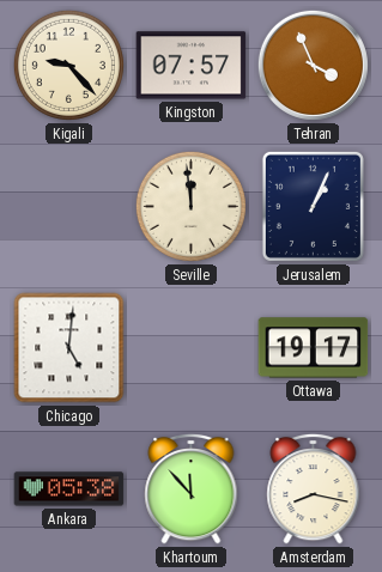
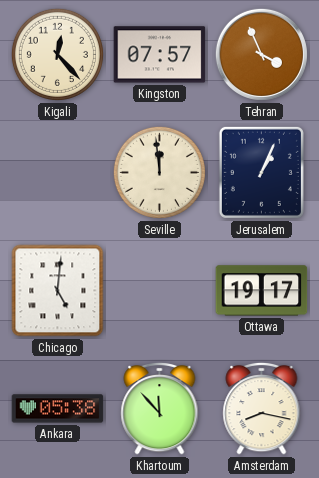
Kigali: 9:23 -> 12:23
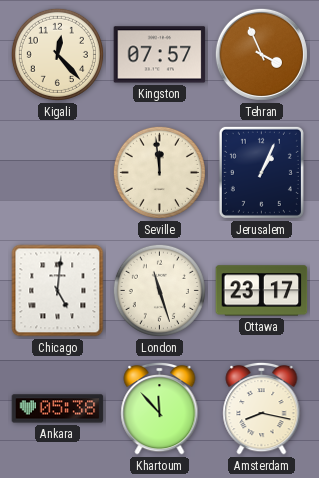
London: none -> 11:27
Ottawa: 19:17 -> 23:17
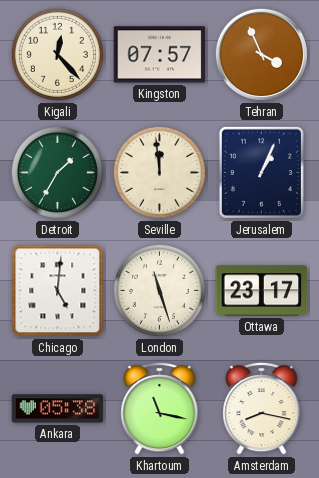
Detroit: none -> 1:35
Khartoum: 11:53 -> 11:17
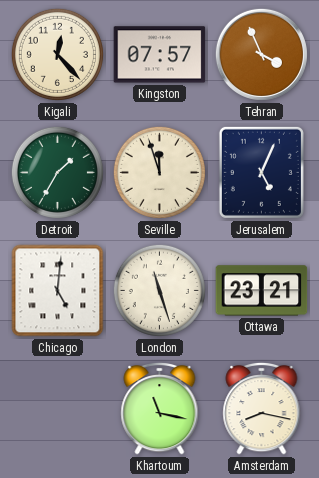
Seville: 11:59 -> 11:57
Jerusalem: 1:04 -> 5:04
Ottawa: 23:17 -> 23:21
Ankara: 05:38 -> none
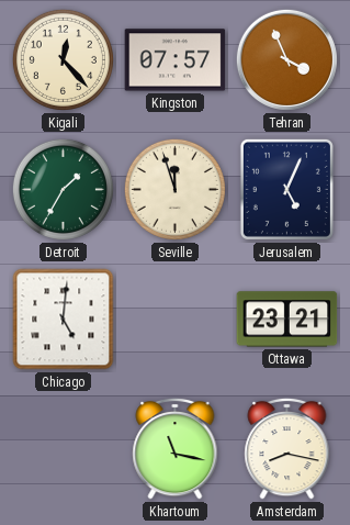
London: 11:27 -> none
